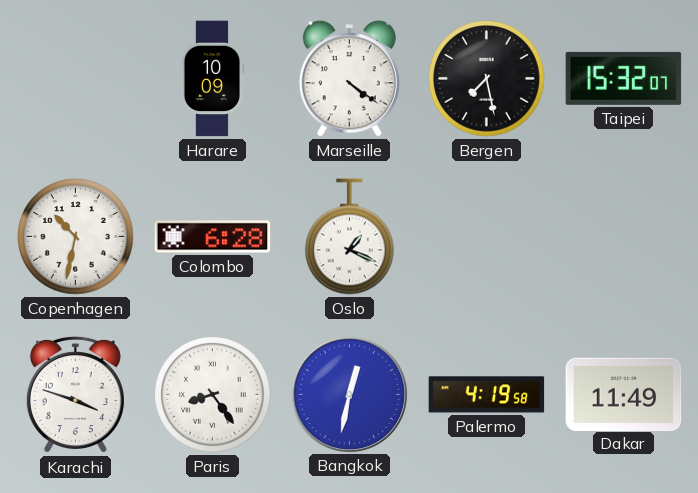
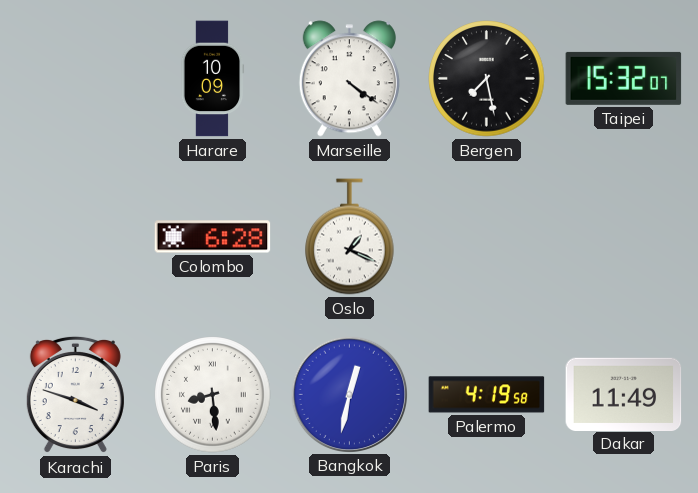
Copenhagen: 10:32 -> none
Paris: 8:24 -> 8:29
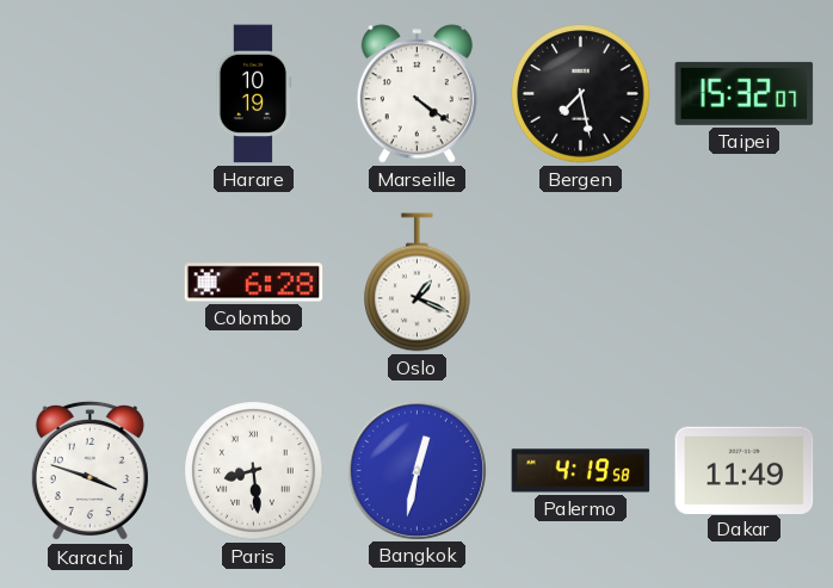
Harare: 10:09 -> 10:19
